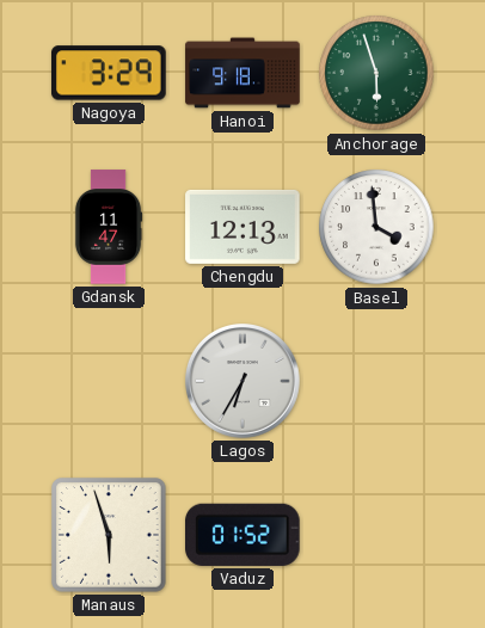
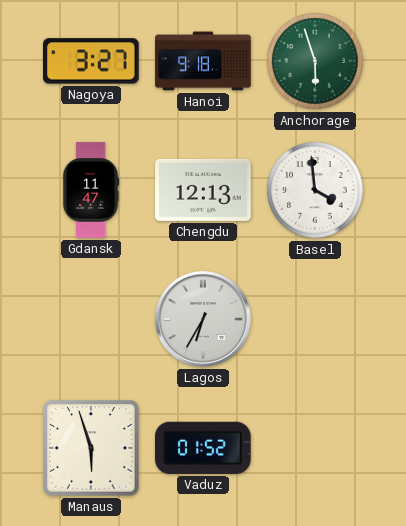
Nagoya: 3:29 -> 3:27
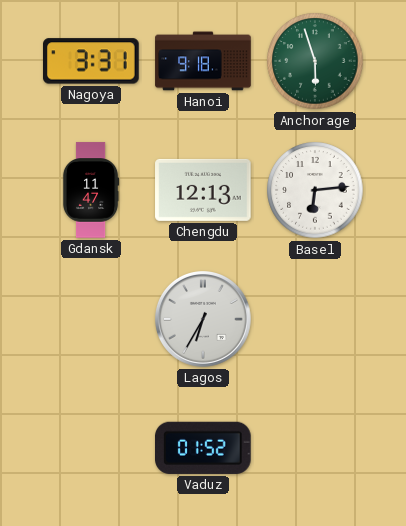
Nagoya: 3:27 -> 3:31
Basel: 3:59 -> 6:14
Manaus: 5:57 -> none
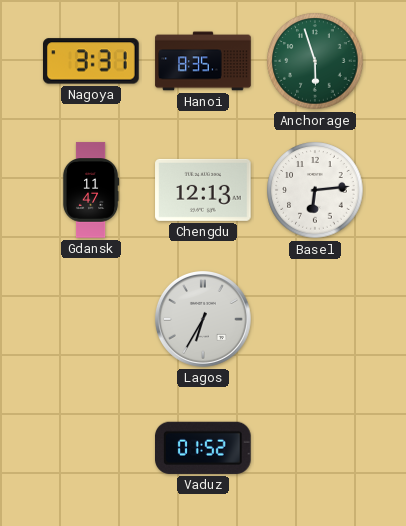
Hanoi: 9:18 -> 8:35
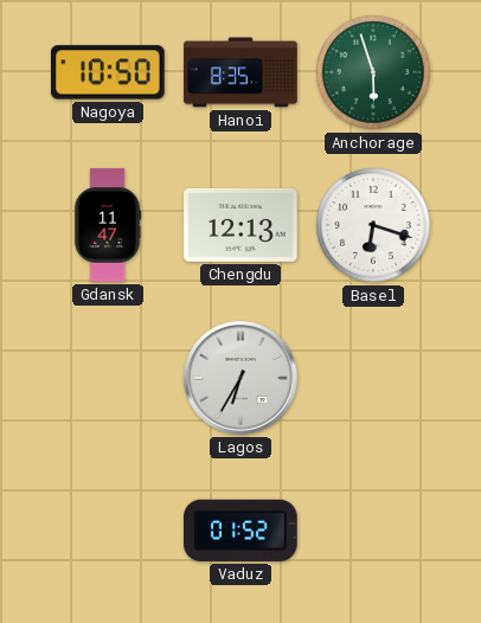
Nagoya: 3:31 -> 10:50
Basel: 6:14 -> 6:18
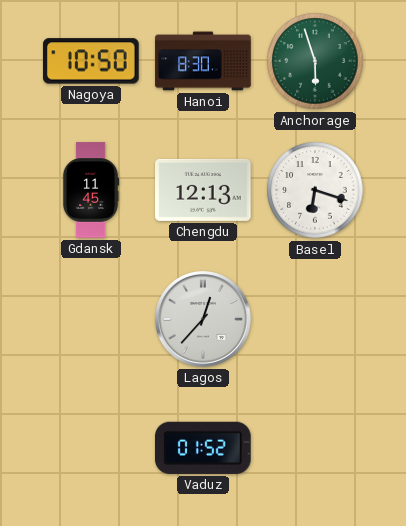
Hanoi: 8:35 -> 8:30
Gdansk: 11:47 -> 11:45
Lagos: 6:35 -> 12:37
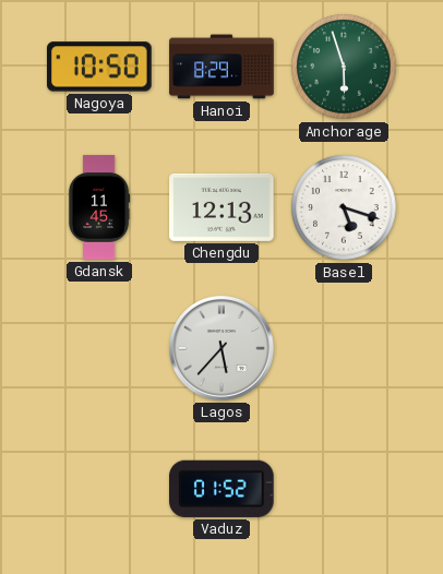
Hanoi: 8:30 -> 8:29
Basel: 6:18 -> 5:18
Lagos: 12:37 -> 5:37
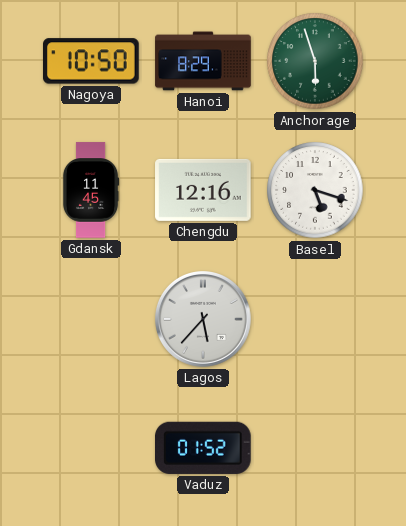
Chengdu: 12:13 -> 12:16
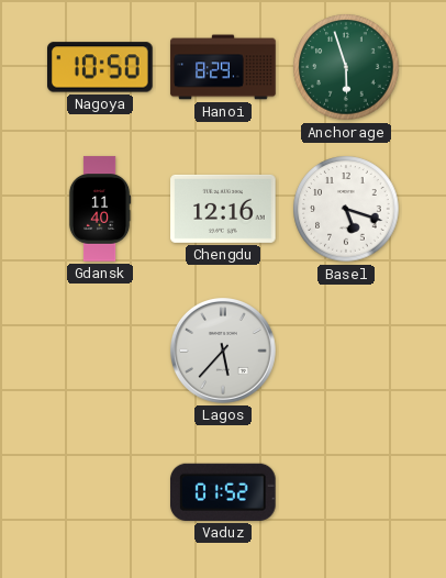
Gdansk: 11:45 -> 11:40
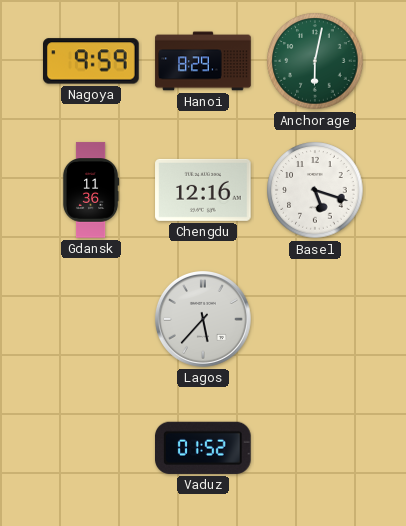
Nagoya: 10:50 -> 9:59
Anchorage: 5:57 -> 6:02
Gdansk: 11:40 -> 11:36
